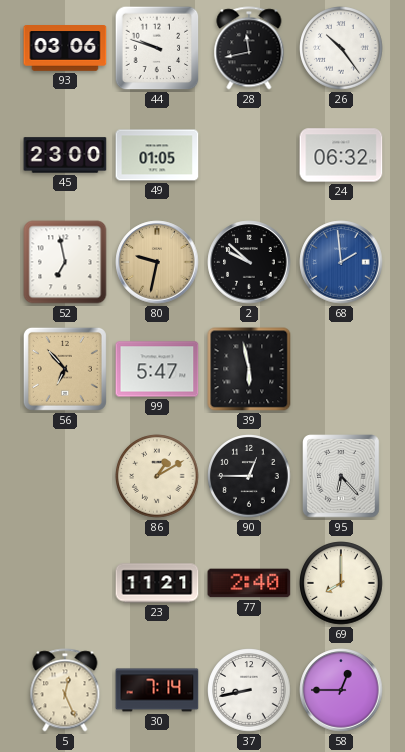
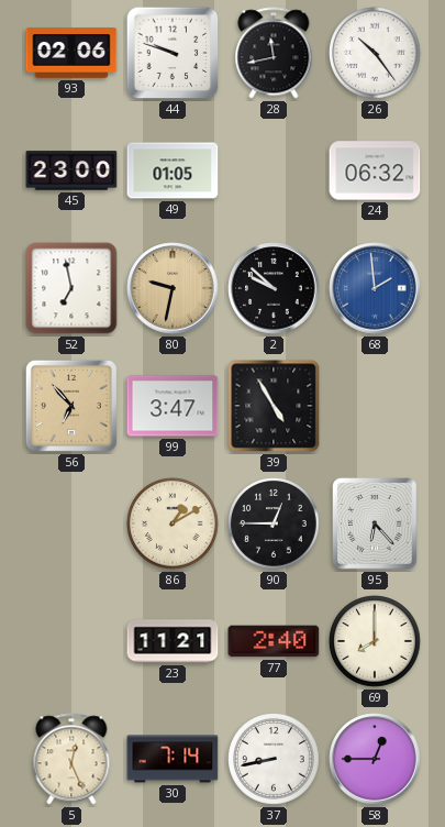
93: 03:06 -> 02:06
99: 5:47 -> 3:47
39: 5:58 -> 4:55
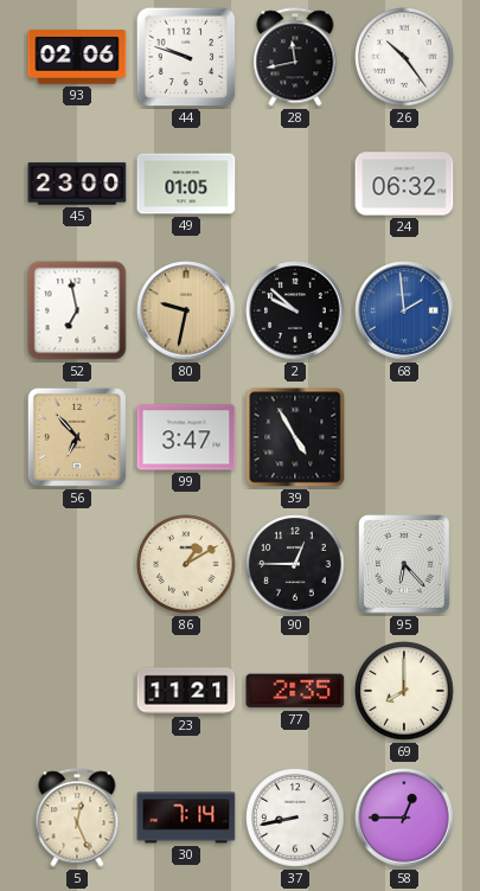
77: 2:40 -> 2:35
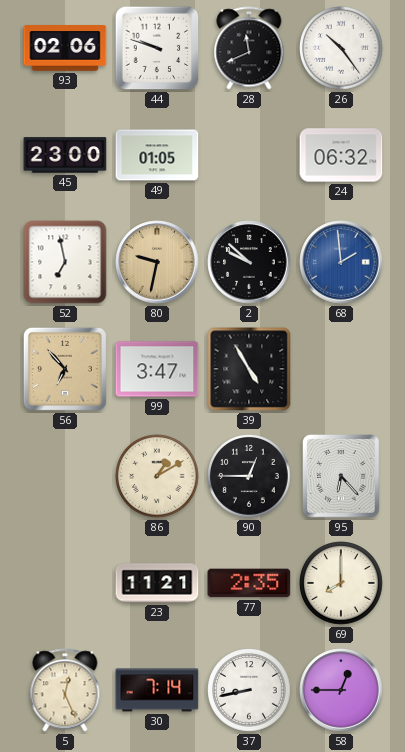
28: 11:43 -> 11:41
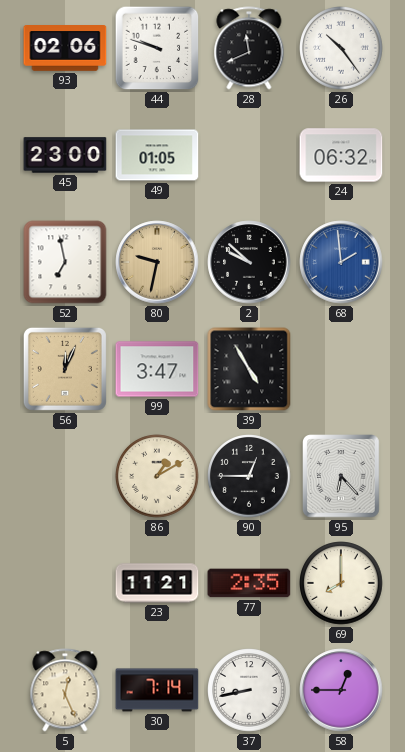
56: 6:53 -> 12:04
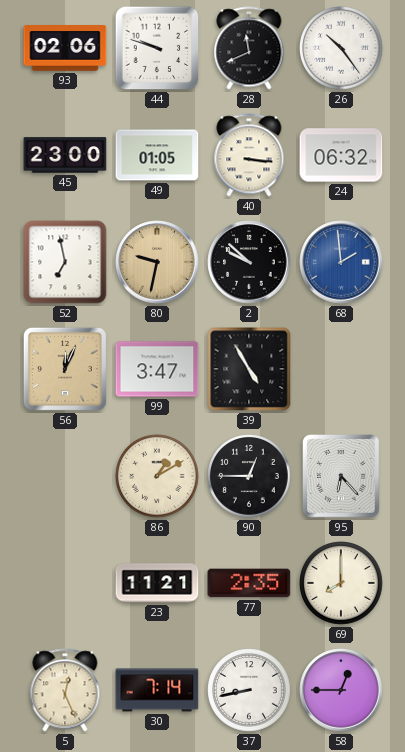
40: none -> 3:16
